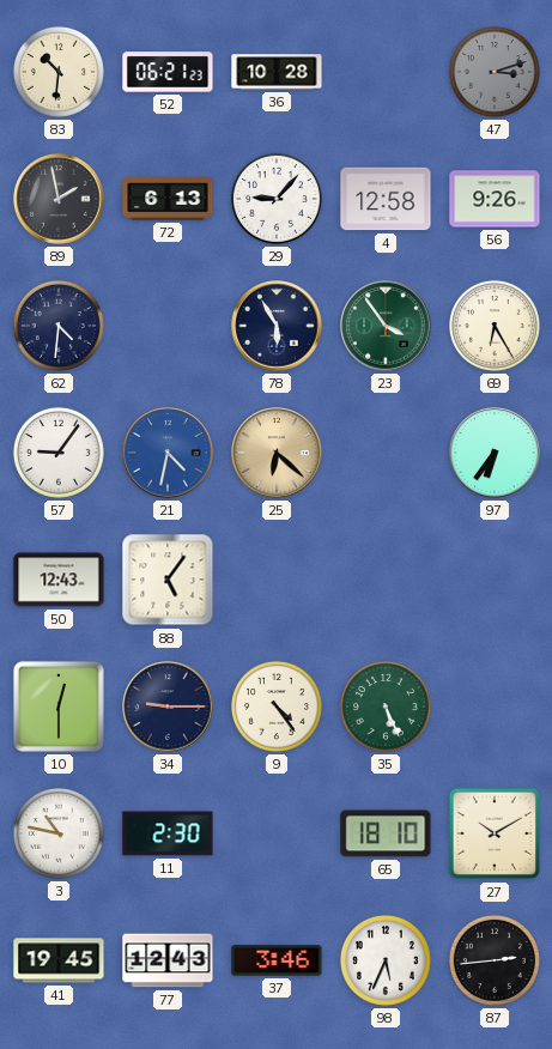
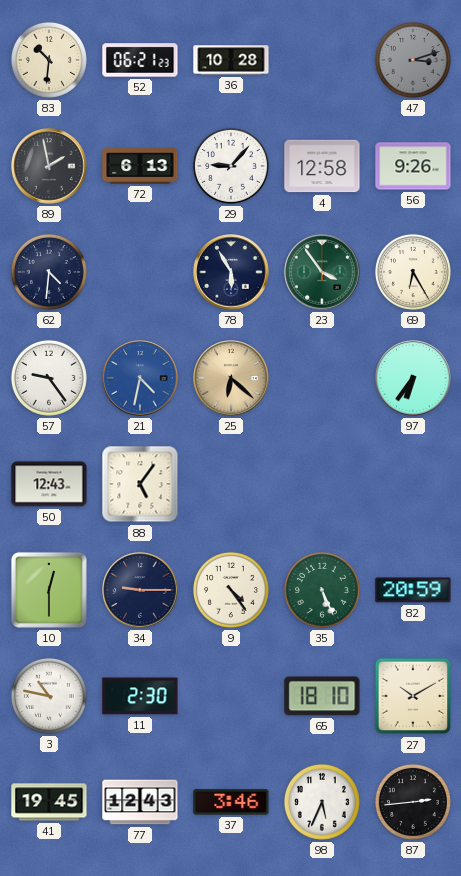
57: 9:06 -> 9:24
82: none -> 20:59
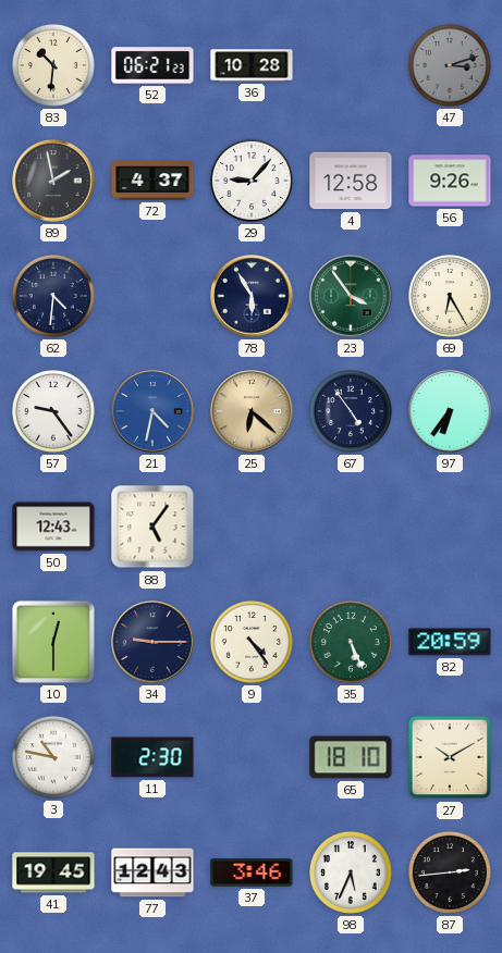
72: 6:13 -> 4:37
67: none -> 4:54
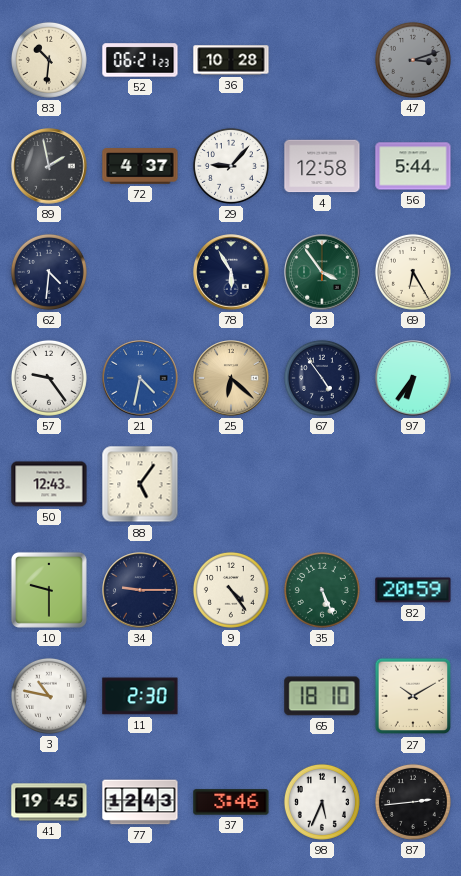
56: 9:26 -> 5:44
10: 12:30 -> 9:30
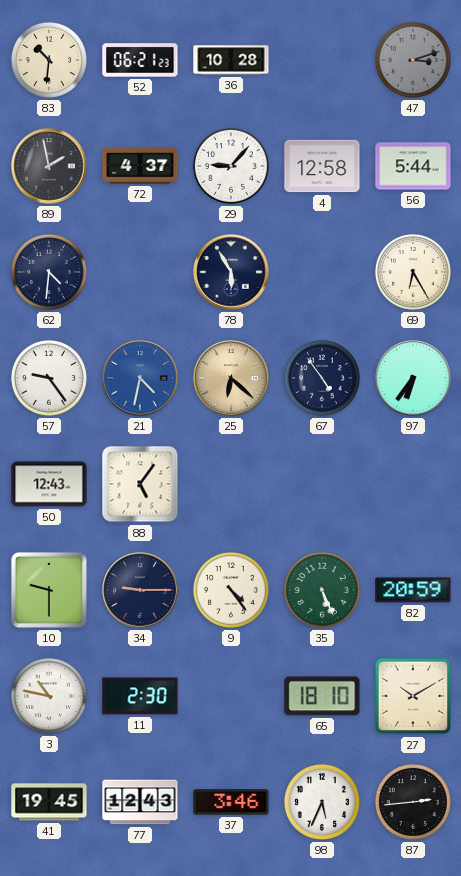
23: 3:54 -> none
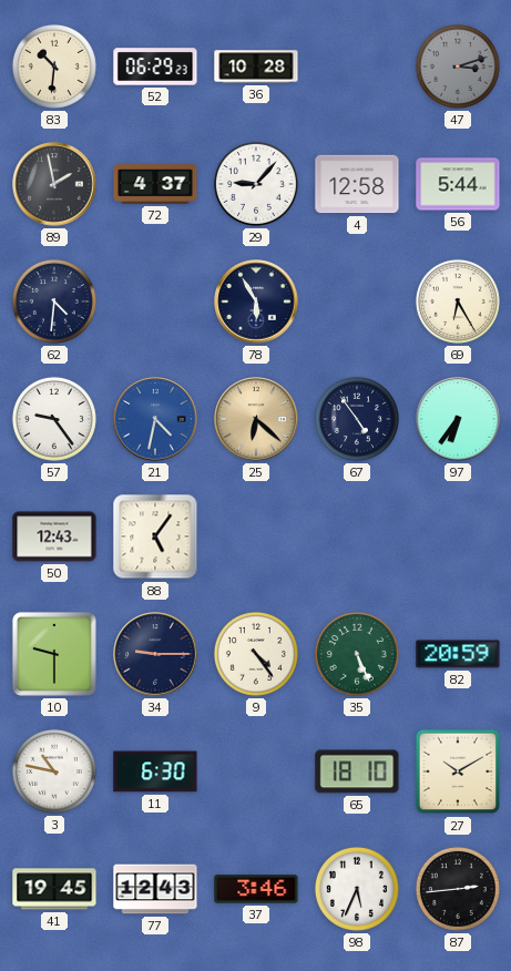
52: 06:21 -> 06:29
11: 2:30 -> 6:30
